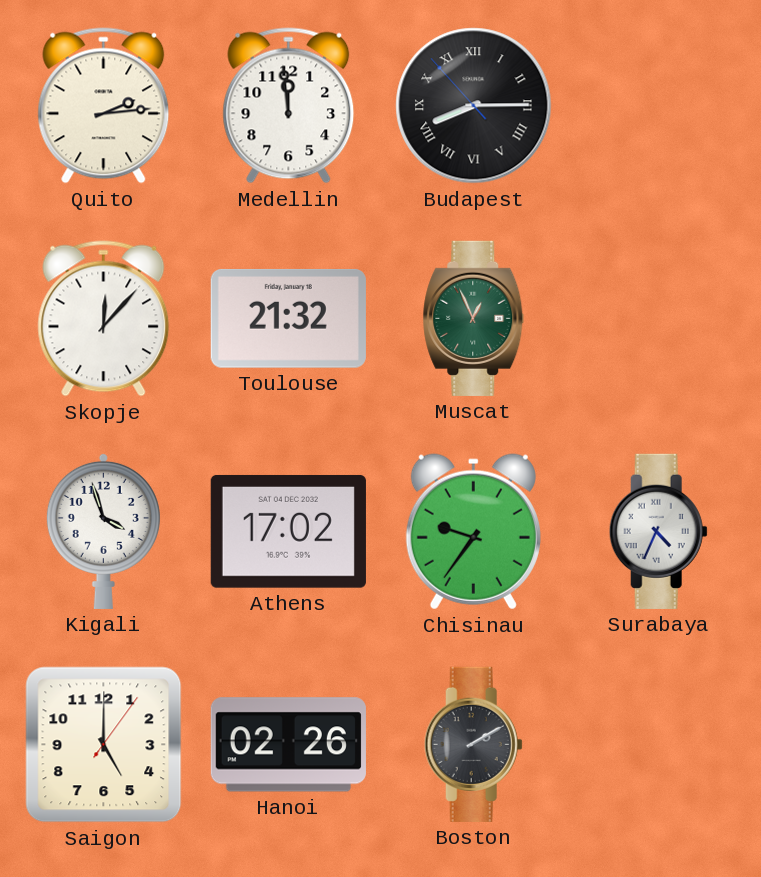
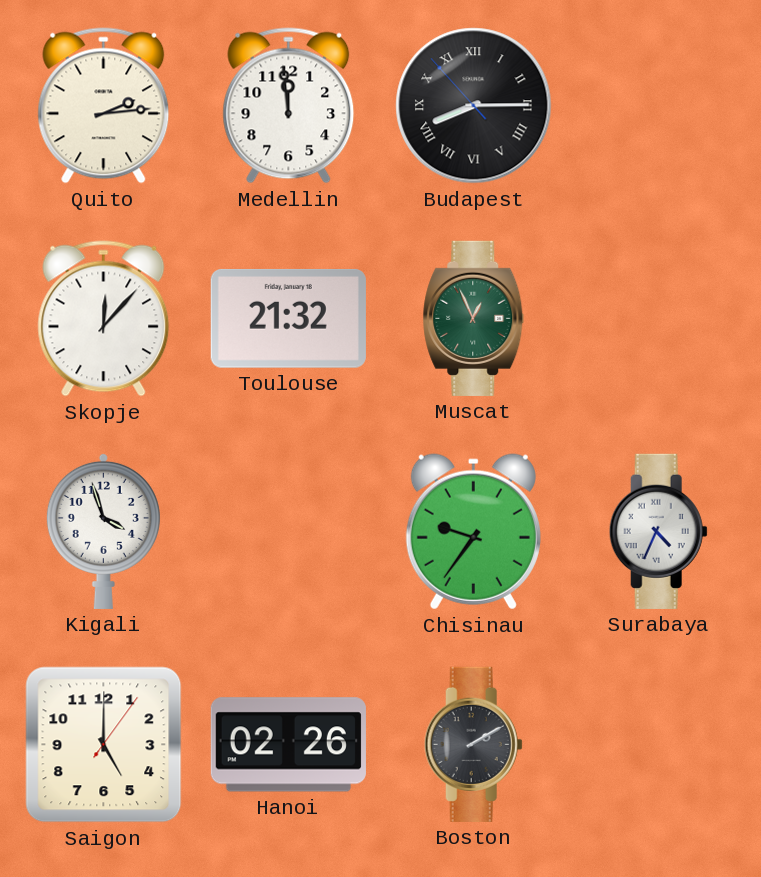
Athens: 17:02 -> none
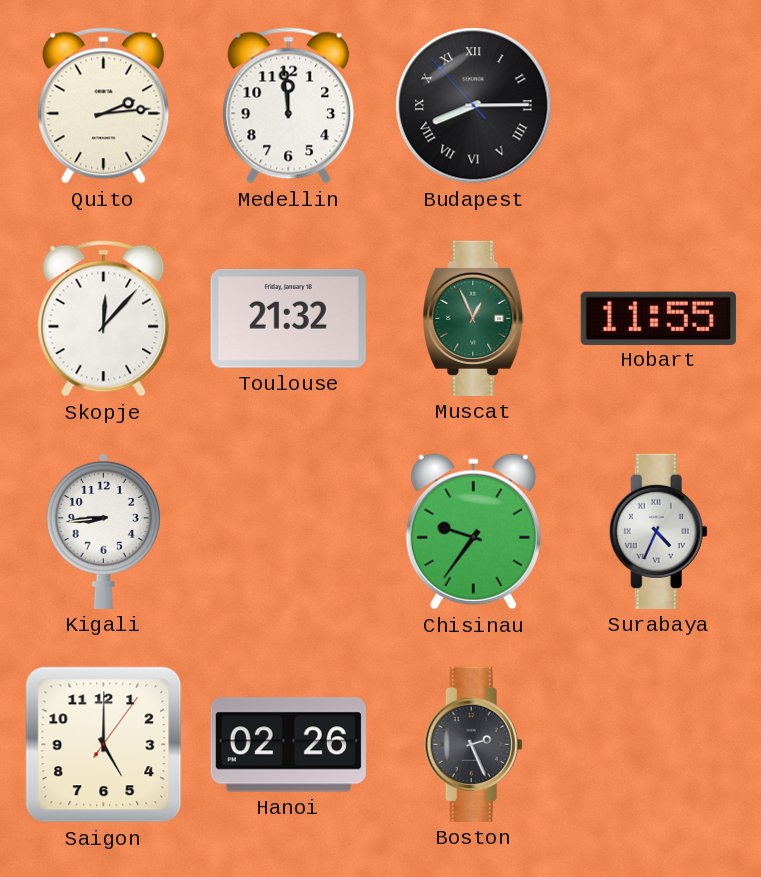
Hobart: none -> 11:55
Kigali: 3:57 -> 8:44
Boston: 2:10 -> 2:26
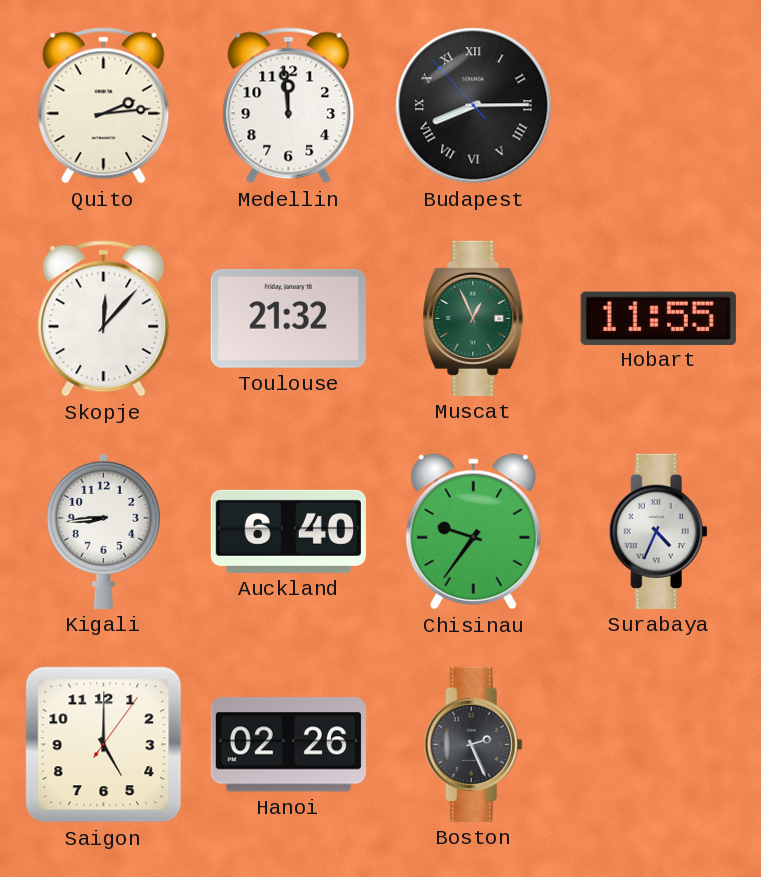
Auckland: none -> 6:40
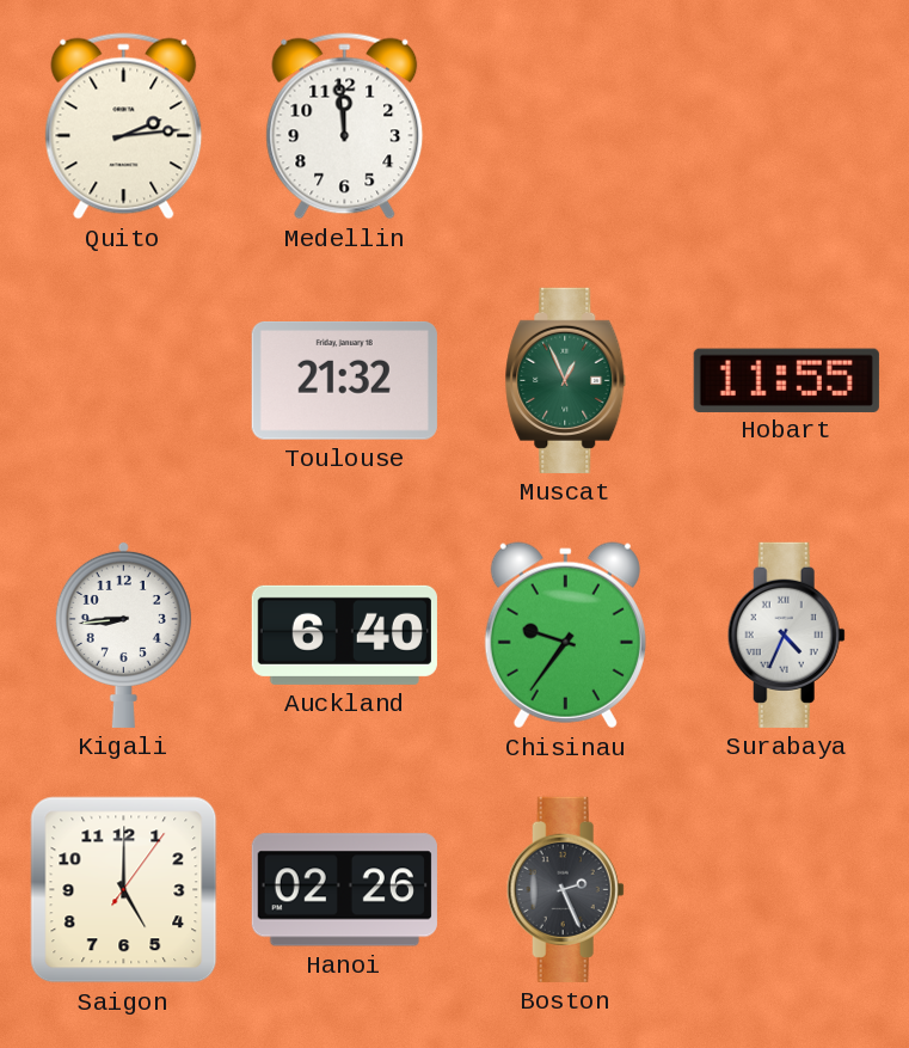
Budapest: 8:14 -> none
Skopje: 12:07 -> none
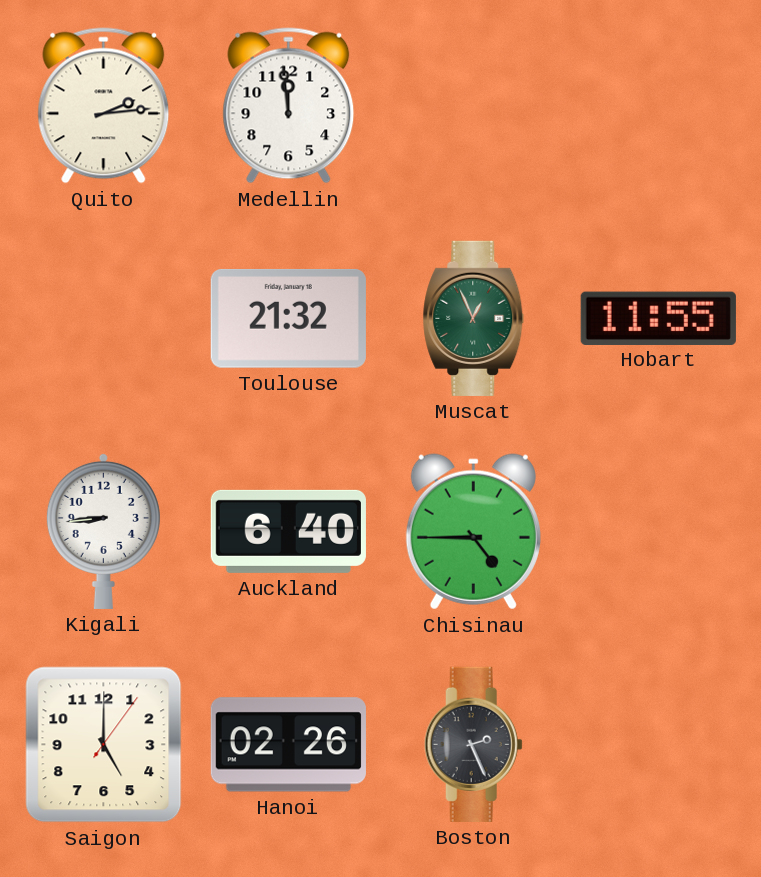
Chisinau: 9:36 -> 4:45
Surabaya: 4:34 -> none
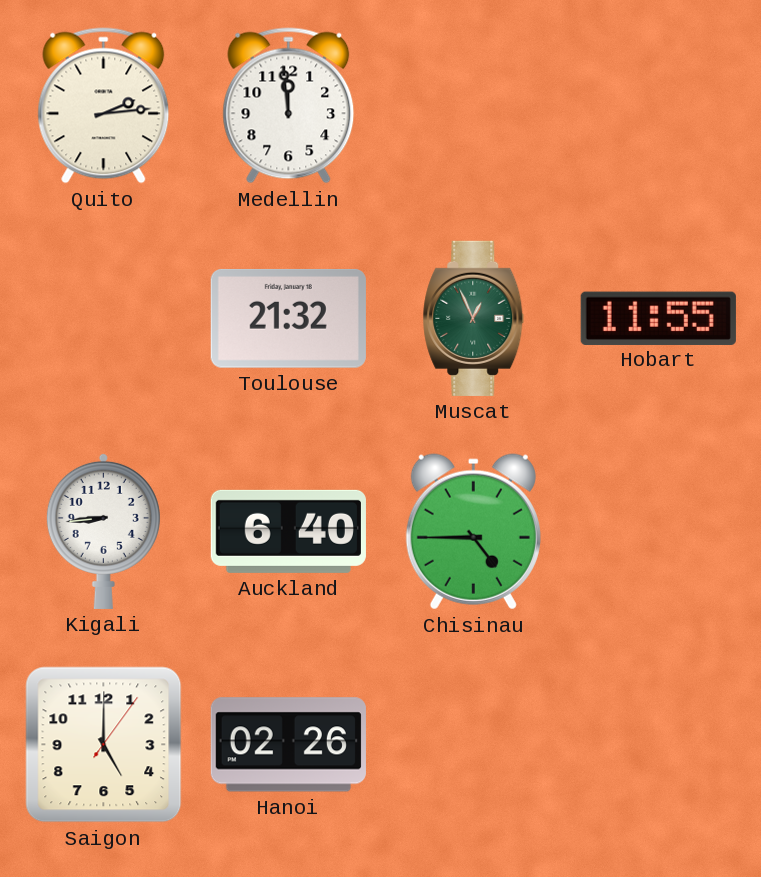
Boston: 2:26 -> none
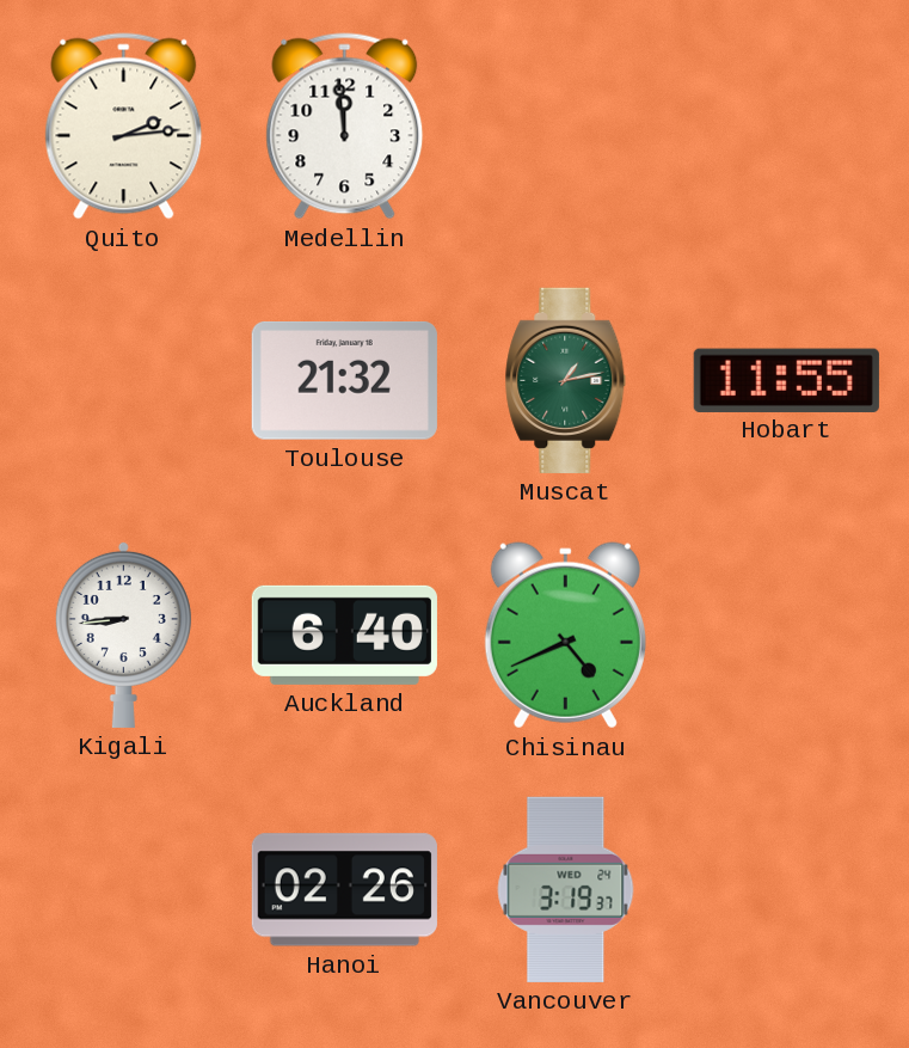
Muscat: 12:56 -> 1:13
Chisinau: 4:45 -> 4:41
Saigon: 5:00 -> none
Vancouver: none -> 3:19
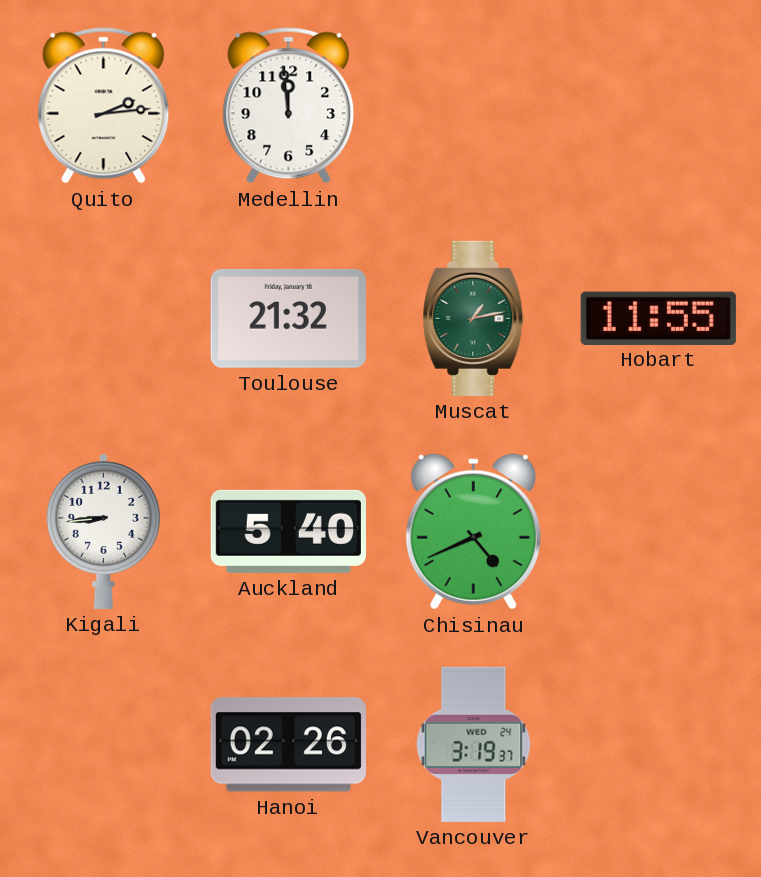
Auckland: 6:40 -> 5:40
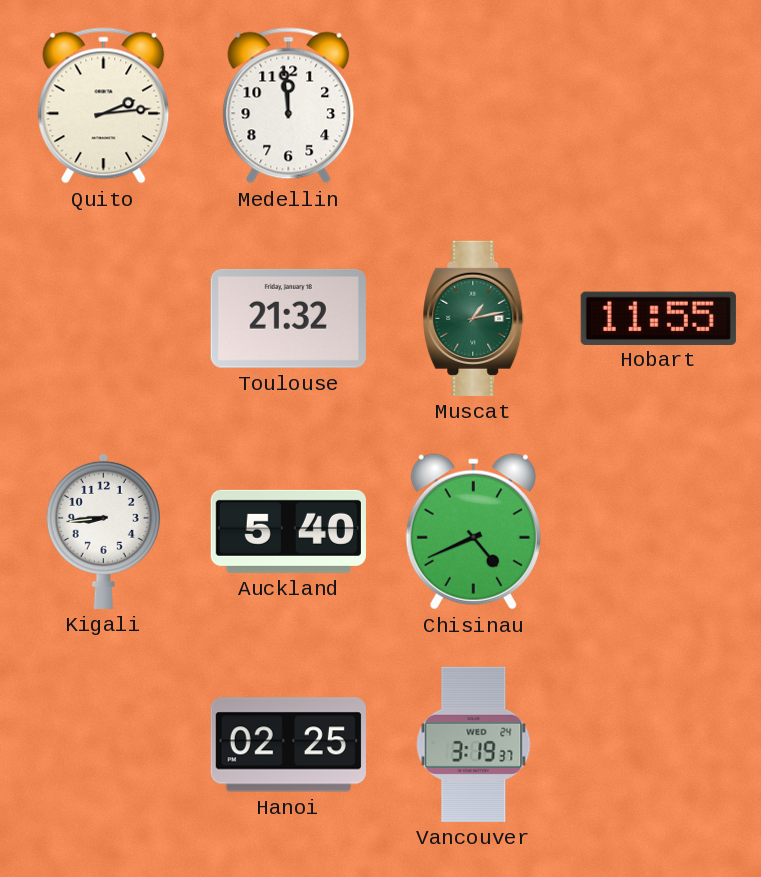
Hanoi: 02:26 -> 02:25
